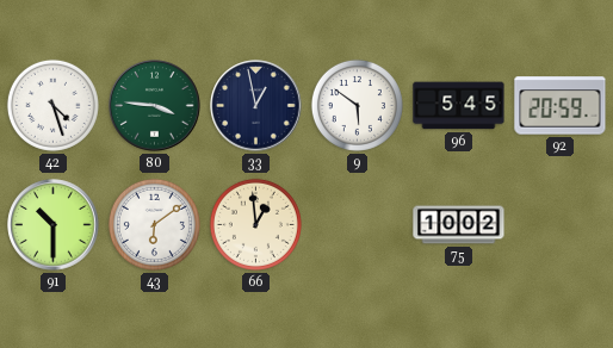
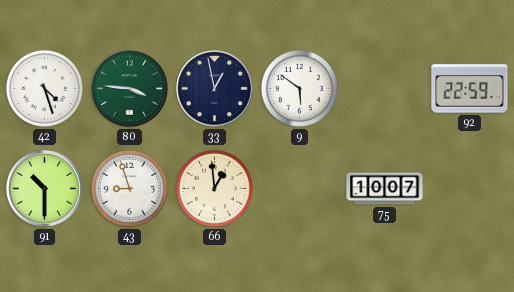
96: 5:45 -> none
92: 20:59 -> 22:59
43: 6:09 -> 8:57
75: 10:02 -> 10:07
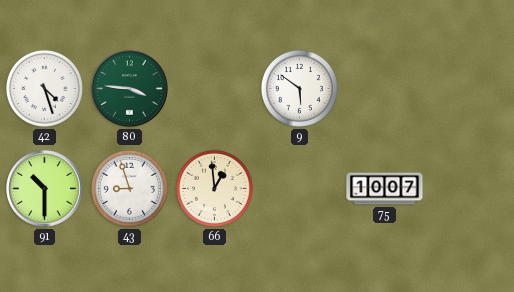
33: 12:58 -> none
92: 22:59 -> none
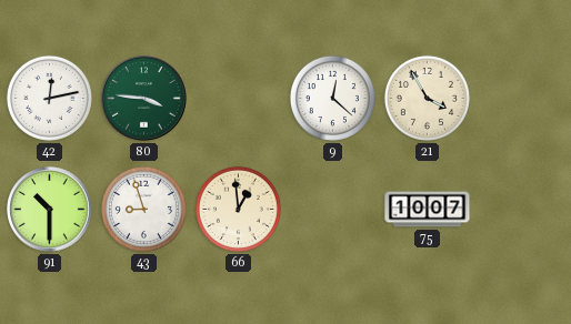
42: 4:27 -> 12:13
9: 5:51 -> 12:22
21: none -> 3:55
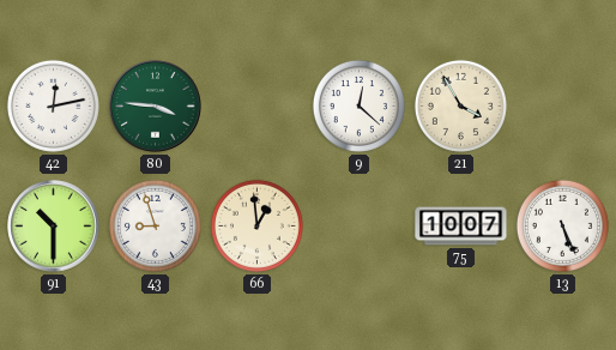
13: none -> 5:26
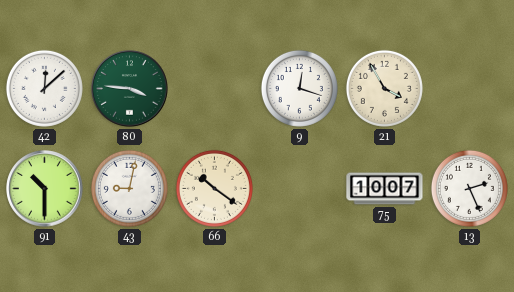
42: 12:13 -> 12:08
9: 12:22 -> 12:18
43: 8:57 -> 9:02
66: 12:59 -> 10:21
13: 5:26 -> 2:26
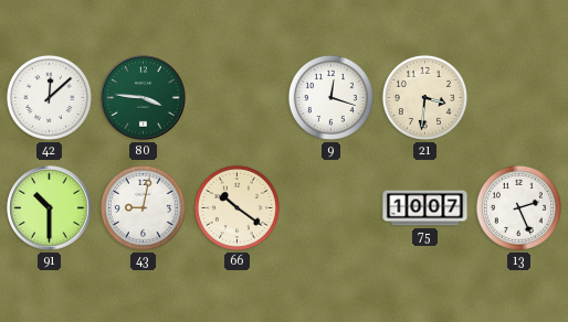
21: 3:55 -> 3:31
